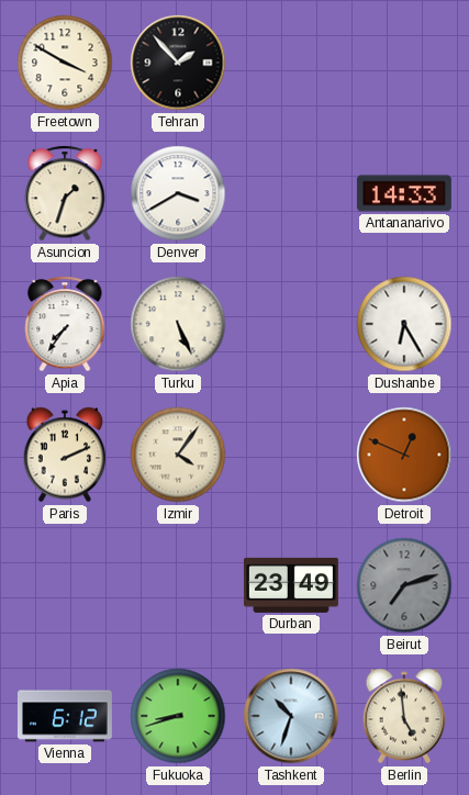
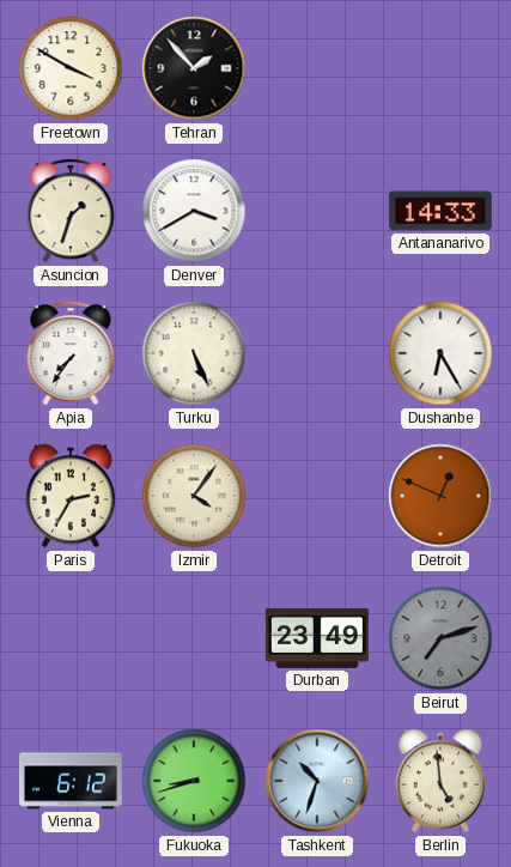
Paris: 2:11 -> 2:35
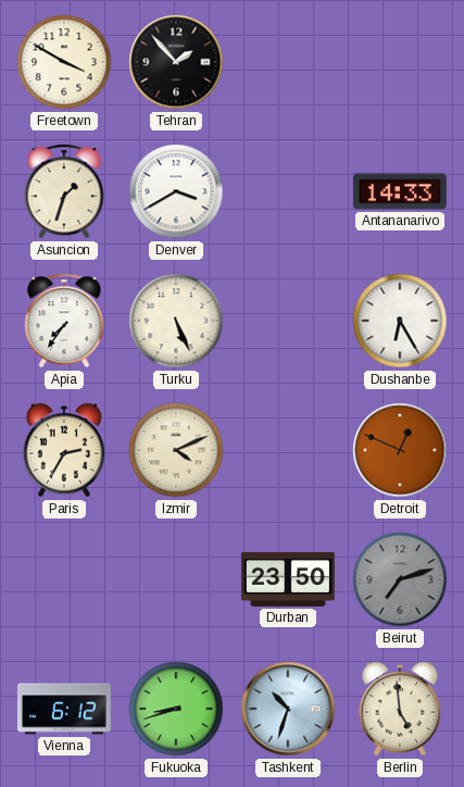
Izmir: 4:06 -> 4:11
Durban: 23:49 -> 23:50
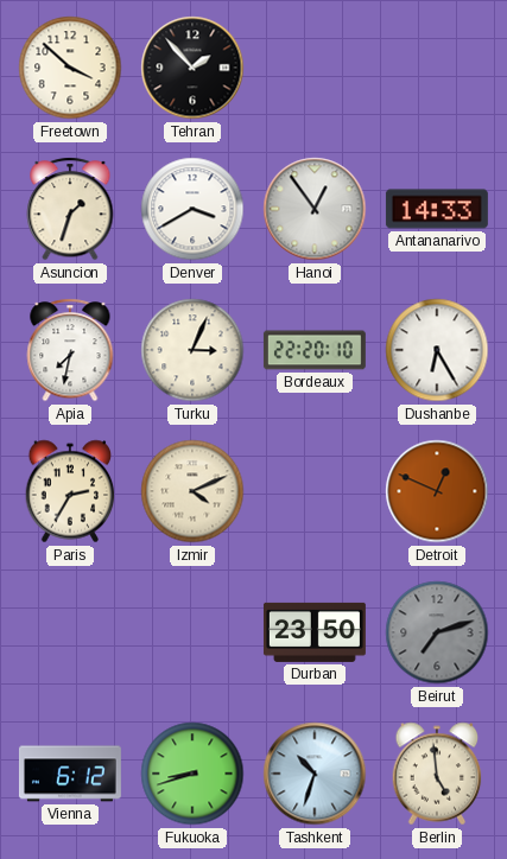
Freetown: 3:50 -> 3:52
Hanoi: none -> 12:54
Apia: 7:36 -> 7:32
Turku: 5:26 -> 3:04
Bordeaux: none -> 22:20
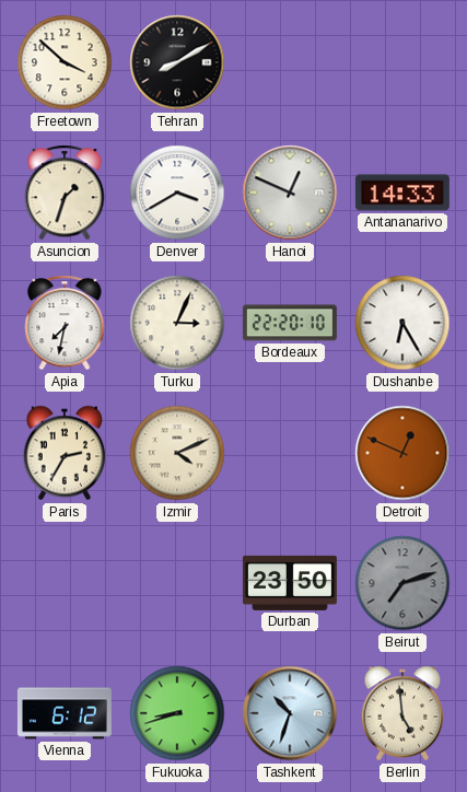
Tehran: 1:53 -> 8:10
Hanoi: 12:54 -> 12:49
